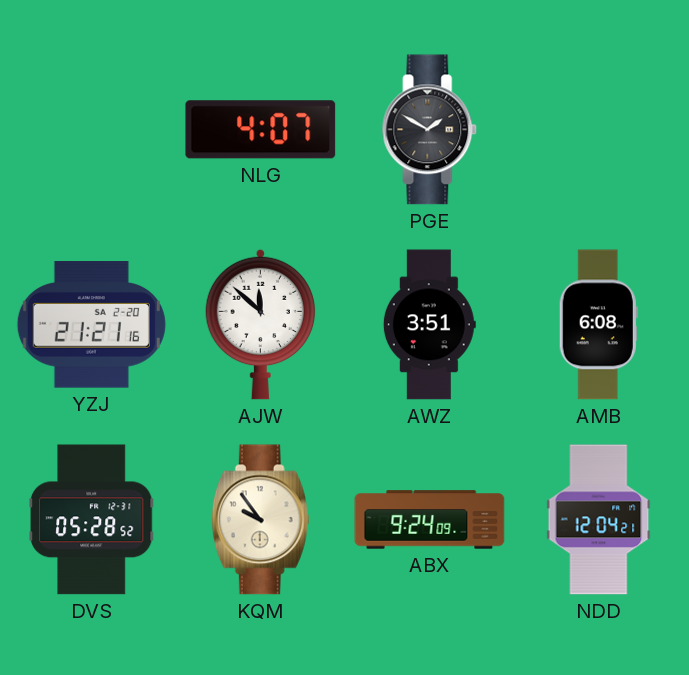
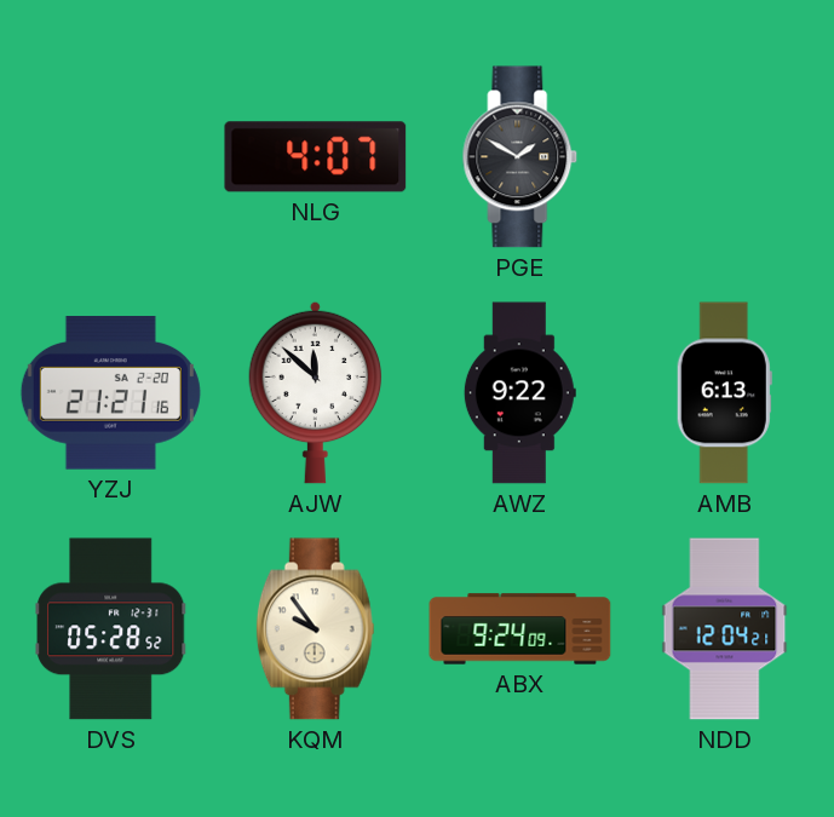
AWZ: 3:51 -> 9:22
AMB: 6:08 -> 6:13
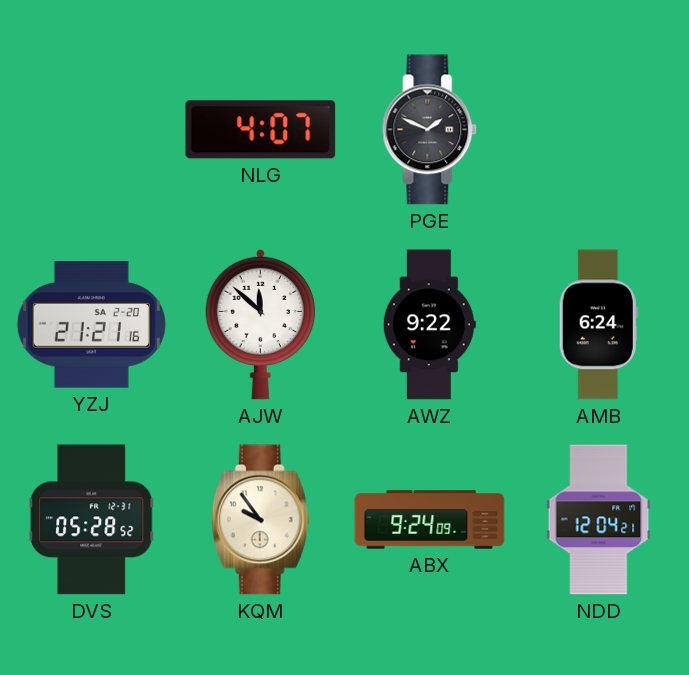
PGE: 1:50 -> 1:49
AMB: 6:13 -> 6:24
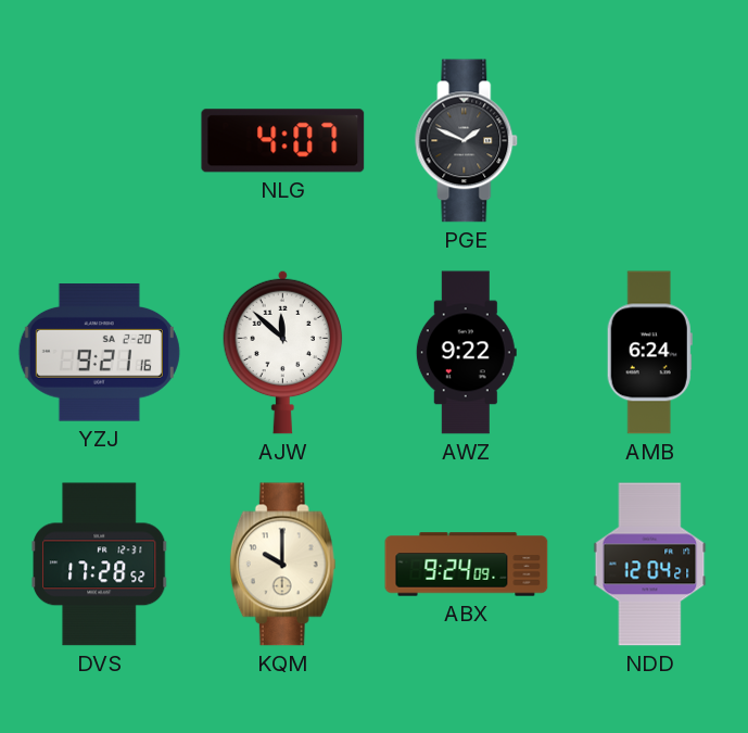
YZJ: 21:21 -> 9:21
DVS: 05:28 -> 17:28
KQM: 9:54 -> 10:00
